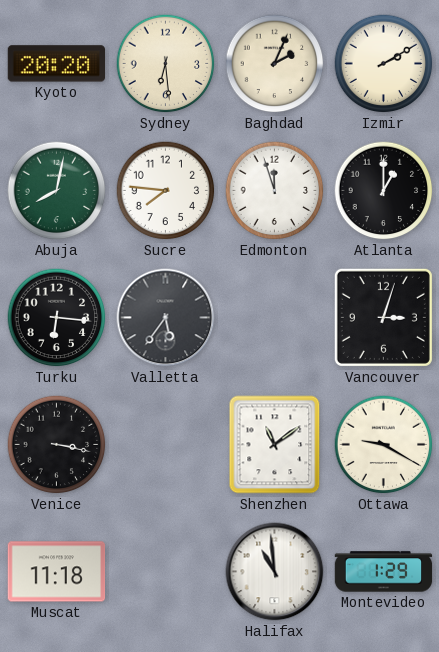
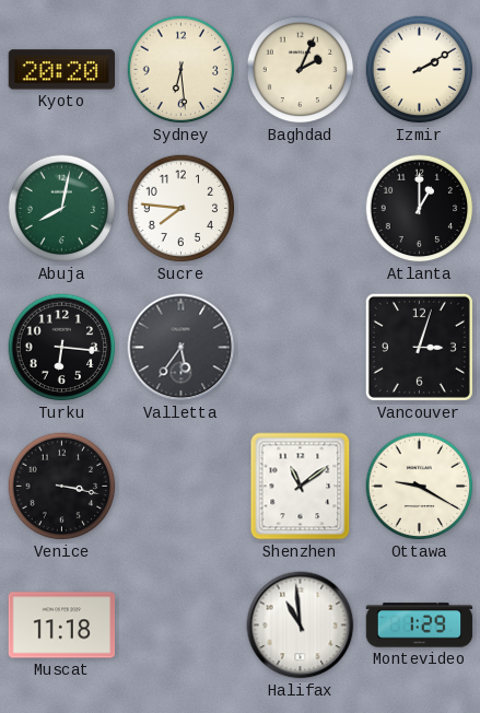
Edmonton: 11:57 -> none
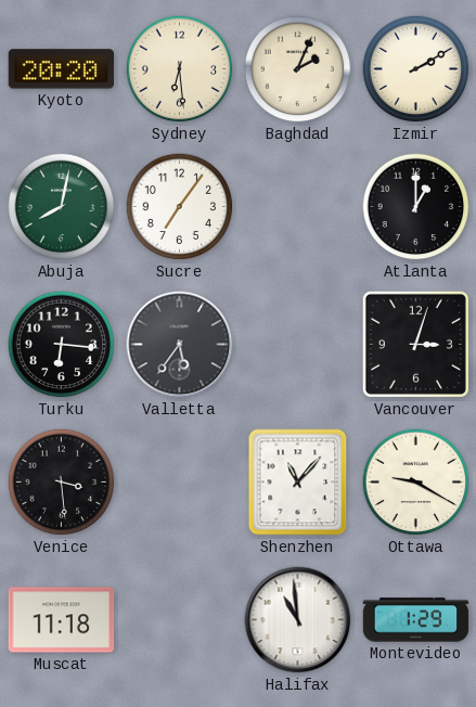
Sucre: 7:46 -> 7:06
Venice: 3:17 -> 3:29
Shenzhen: 11:09 -> 11:07
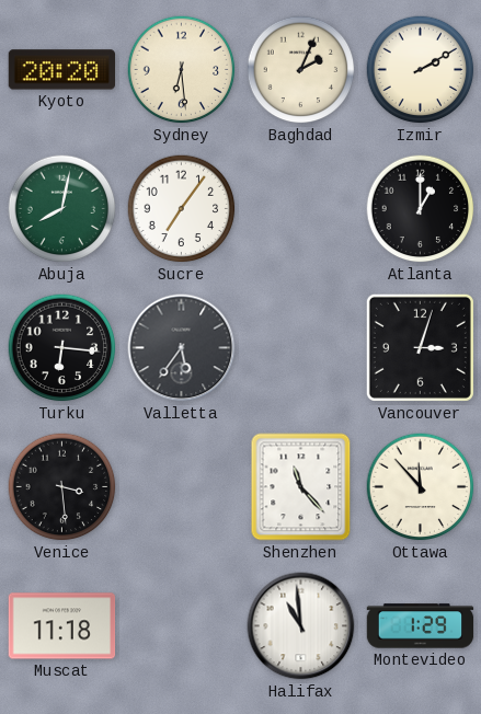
Shenzhen: 11:07 -> 11:23
Ottawa: 9:20 -> 11:53
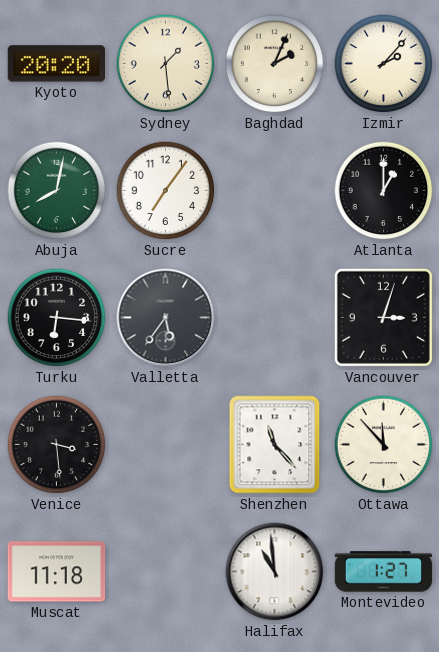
Sydney: 6:29 -> 1:29
Izmir: 2:10 -> 2:07
Montevideo: 1:29 -> 1:27
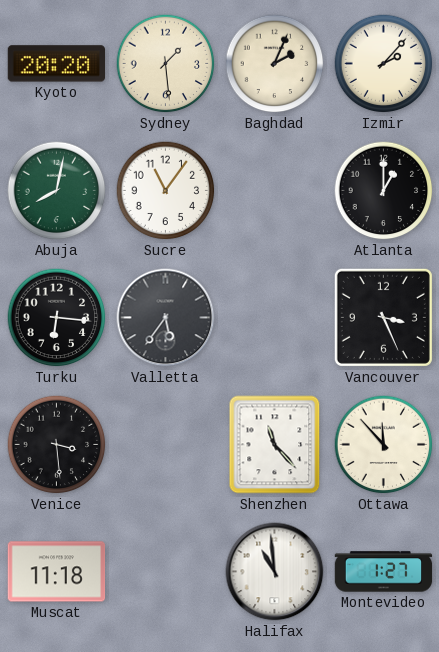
Sucre: 7:06 -> 11:06
Vancouver: 3:03 -> 3:26
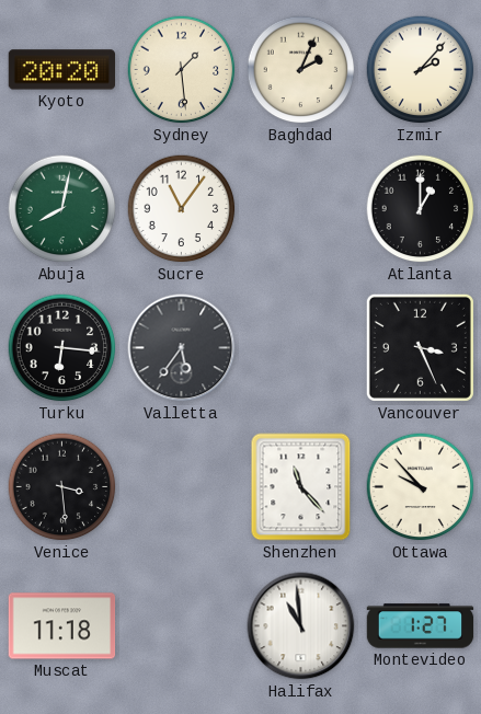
Ottawa: 11:53 -> 9:53
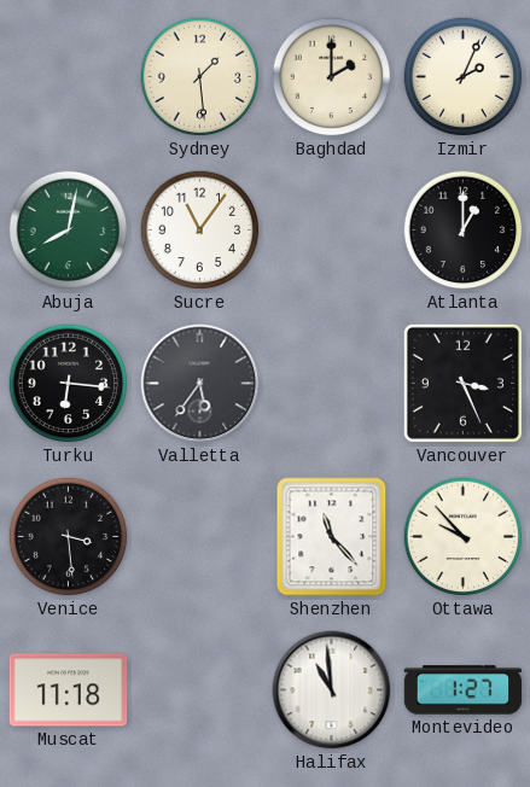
Kyoto: 20:20 -> none
Baghdad: 2:04 -> 2:00
Izmir: 2:07 -> 2:04
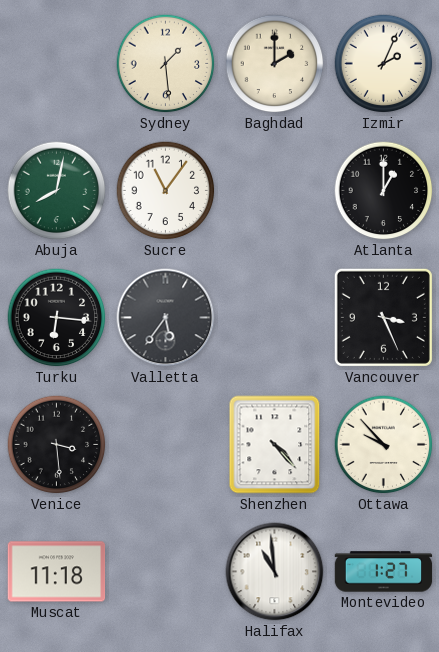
Shenzhen: 11:23 -> 4:23
